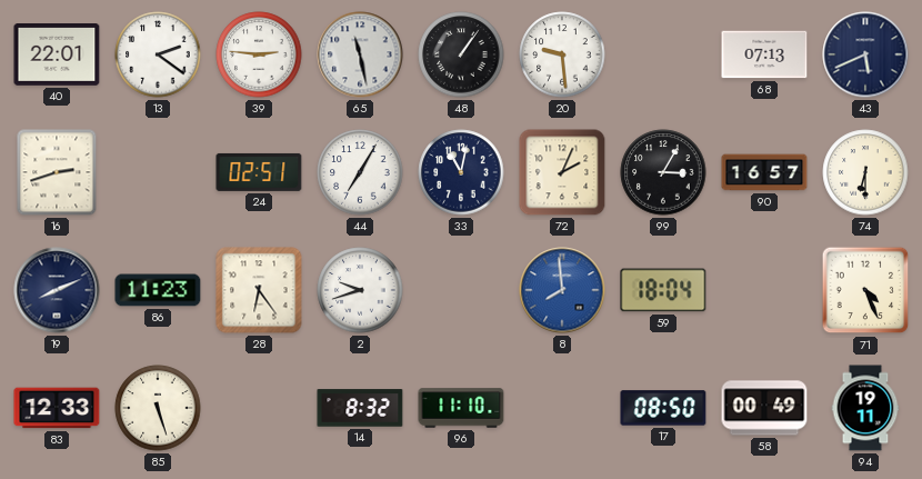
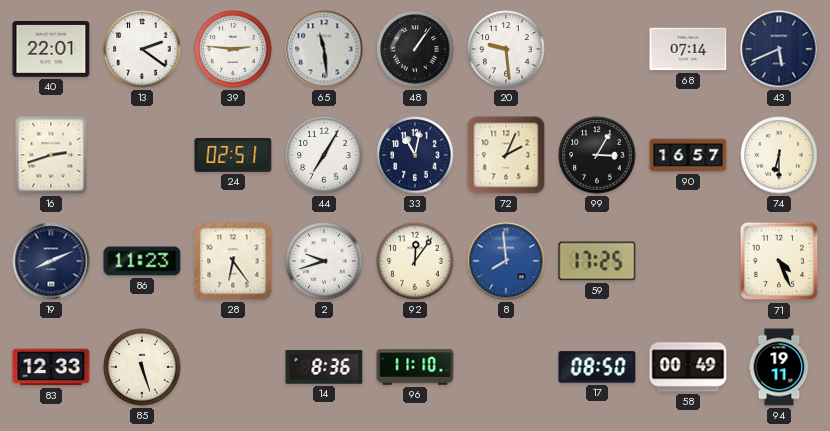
65: 11:28 -> 11:29
68: 07:13 -> 07:14
92: none -> 12:06
59: 18:04 -> 17:25
14: 8:32 -> 8:36
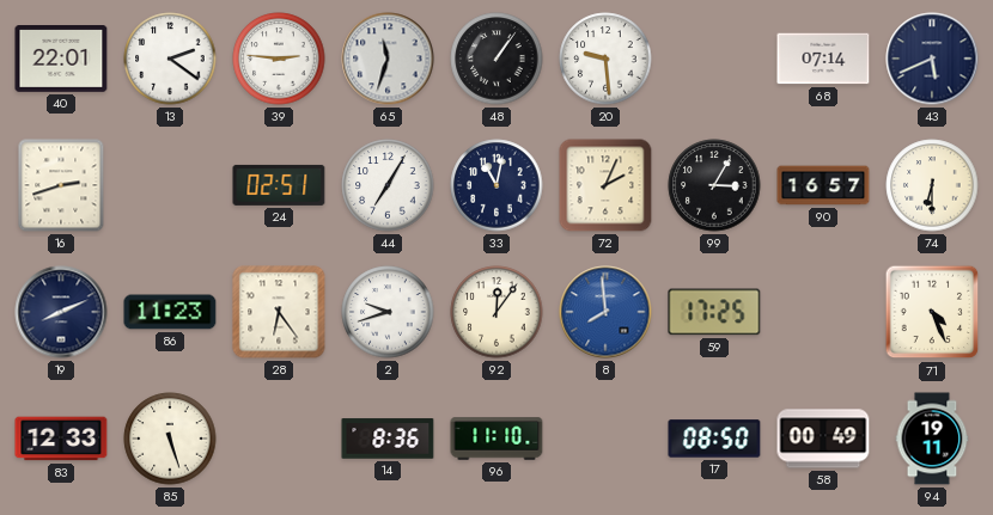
65: 11:29 -> 11:33
